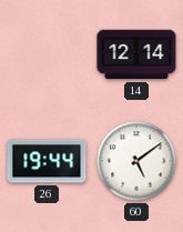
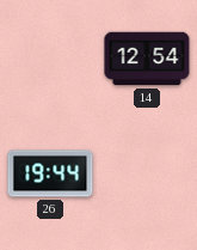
14: 12:14 -> 12:54
60: 5:09 -> none
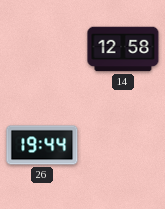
14: 12:54 -> 12:58
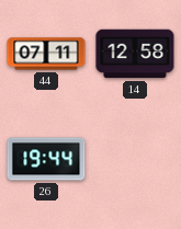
44: none -> 07:11
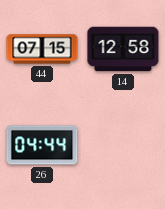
44: 07:11 -> 07:15
26: 19:44 -> 04:44
